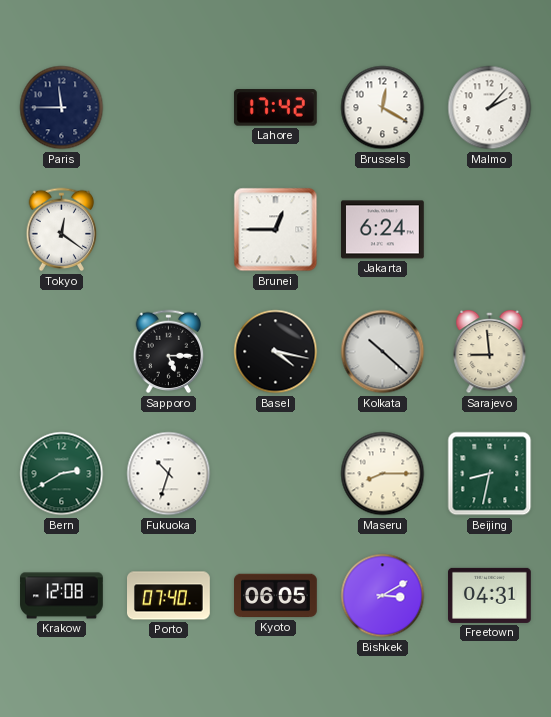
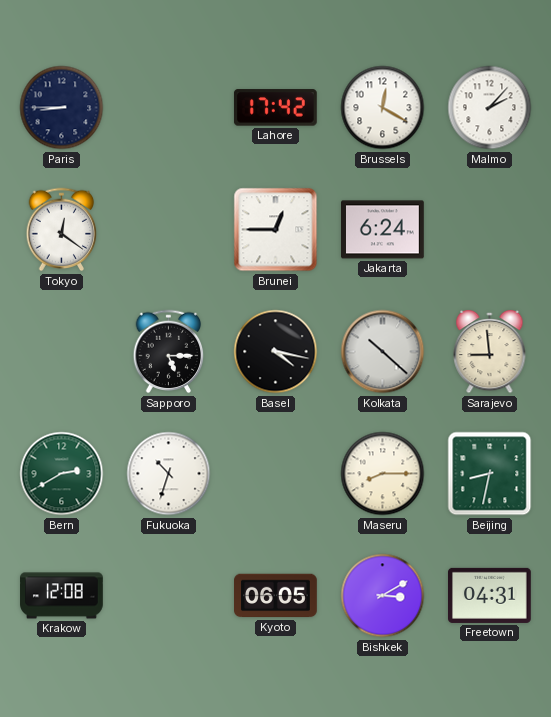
Paris: 11:45 -> 8:45
Porto: 07:40 -> none
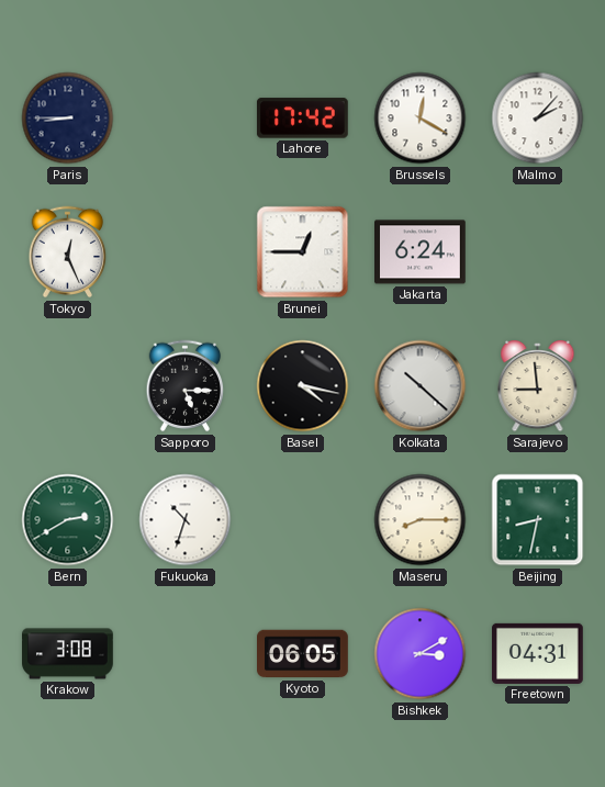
Tokyo: 12:21 -> 12:26
Krakow: 12:08 -> 3:08
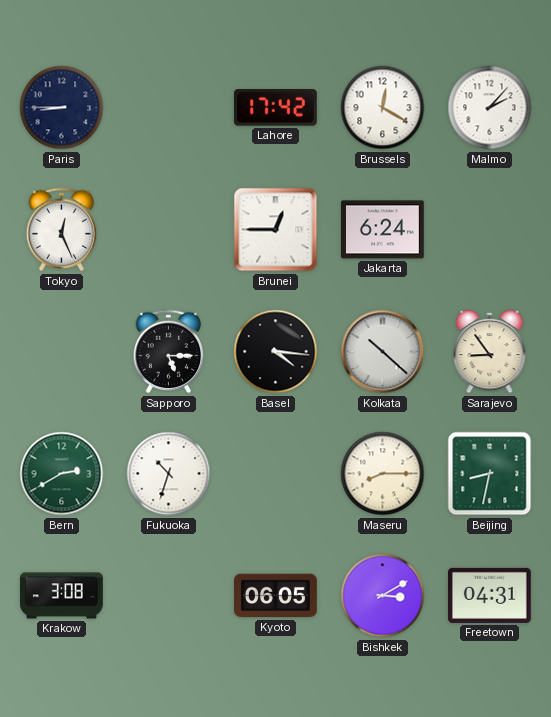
Basel: 4:17 -> 4:16
Sarajevo: 8:59 -> 8:54
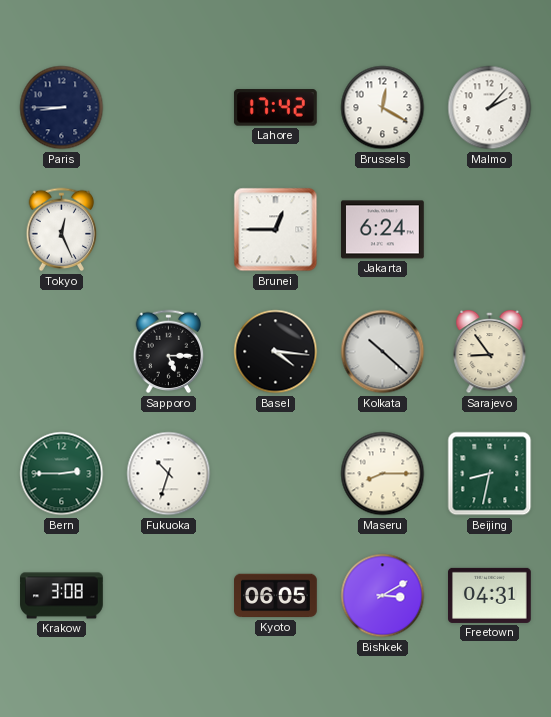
Bern: 2:40 -> 2:45
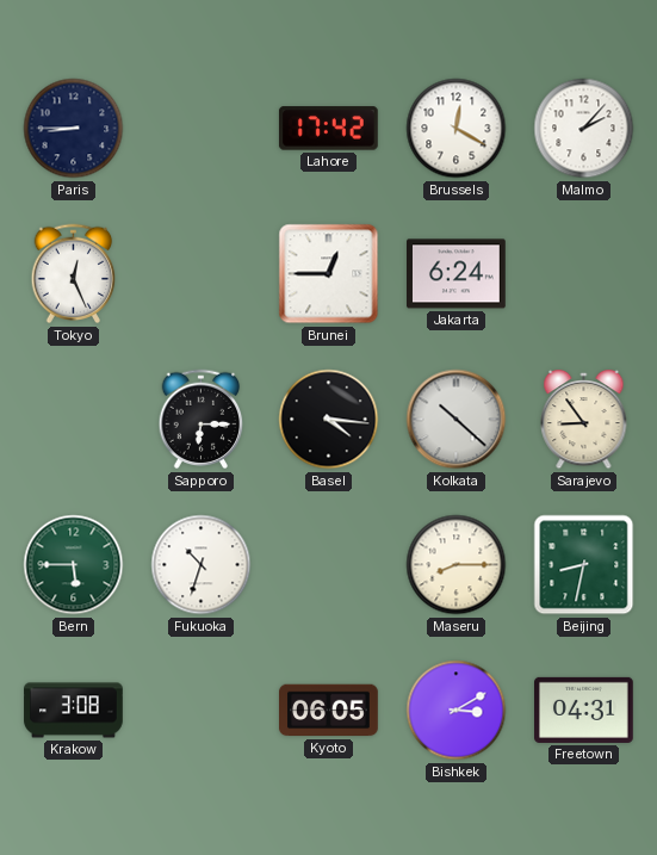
Sapporo: 5:15 -> 6:15
Bern: 2:45 -> 5:45
